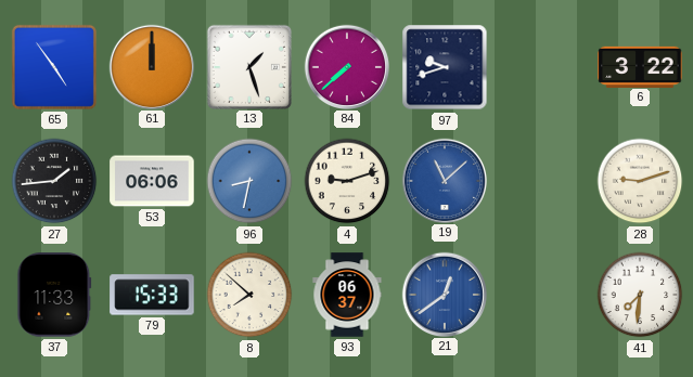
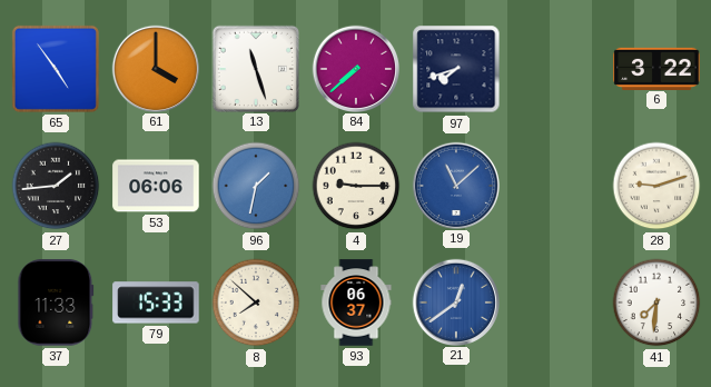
61: 12:00 -> 4:00
13: 1:27 -> 11:27
97: 9:42 -> 7:42
96: 8:32 -> 1:32
4: 9:12 -> 9:15
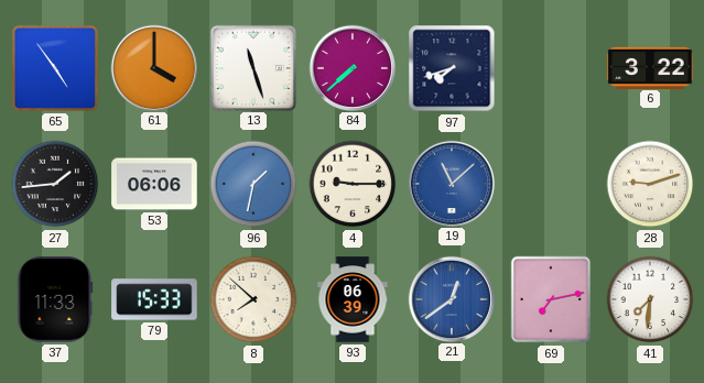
93: 06:37 -> 06:39
69: none -> 7:13
